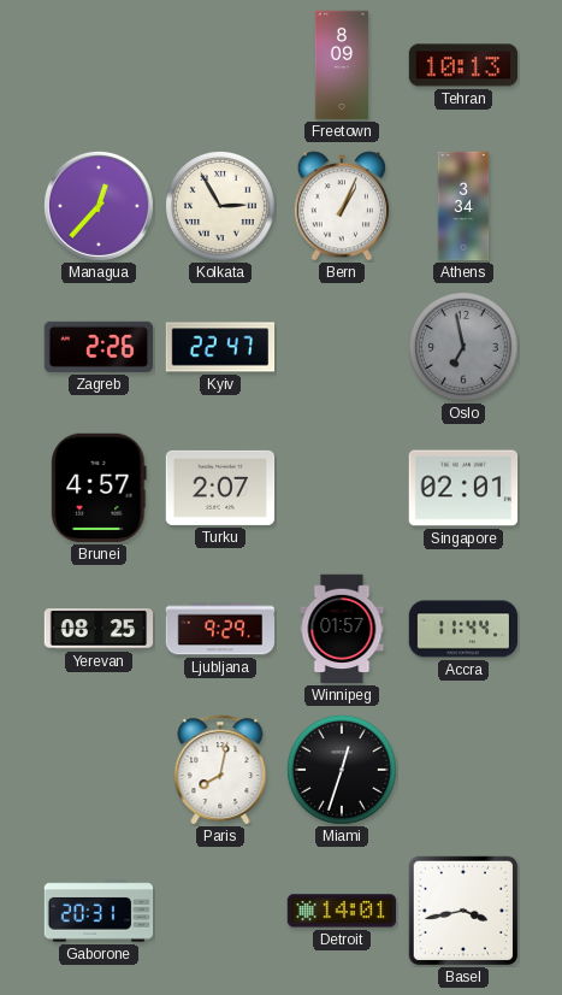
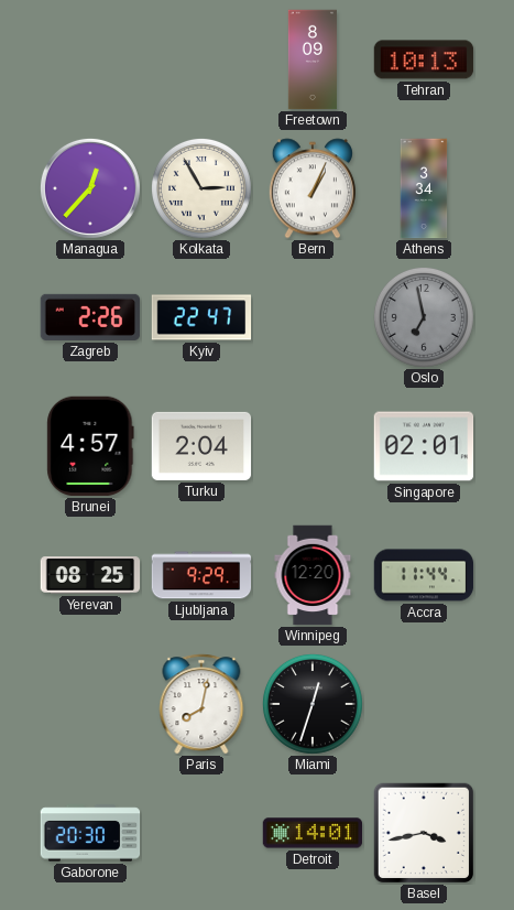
Turku: 2:07 -> 2:04
Winnipeg: 01:57 -> 12:20
Gaborone: 20:31 -> 20:30
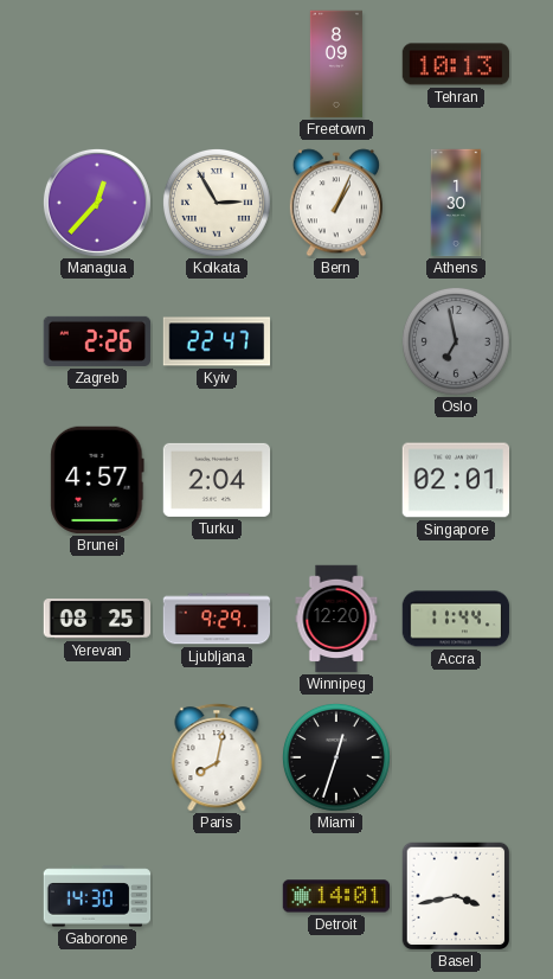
Athens: 3:34 -> 1:30
Gaborone: 20:30 -> 14:30
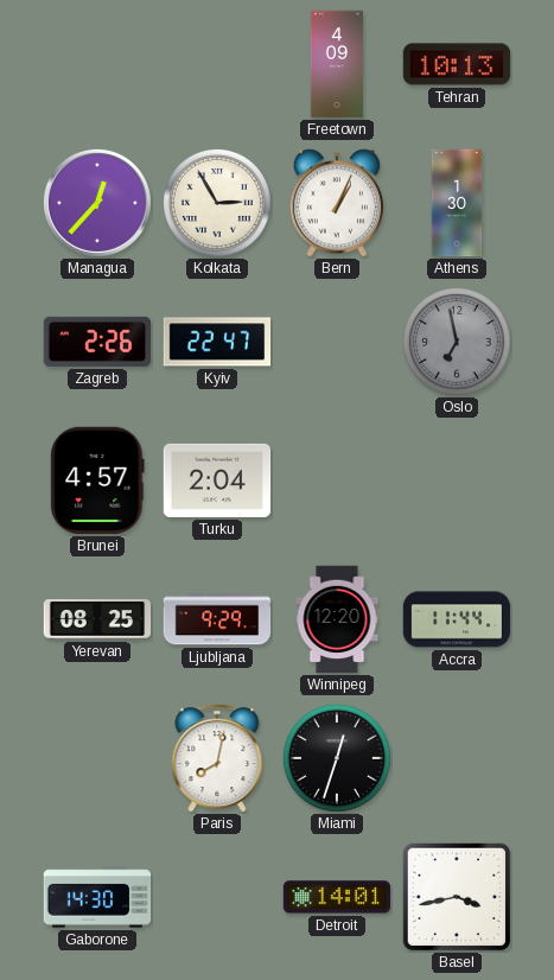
Freetown: 8:09 -> 4:09
Singapore: 02:01 -> none
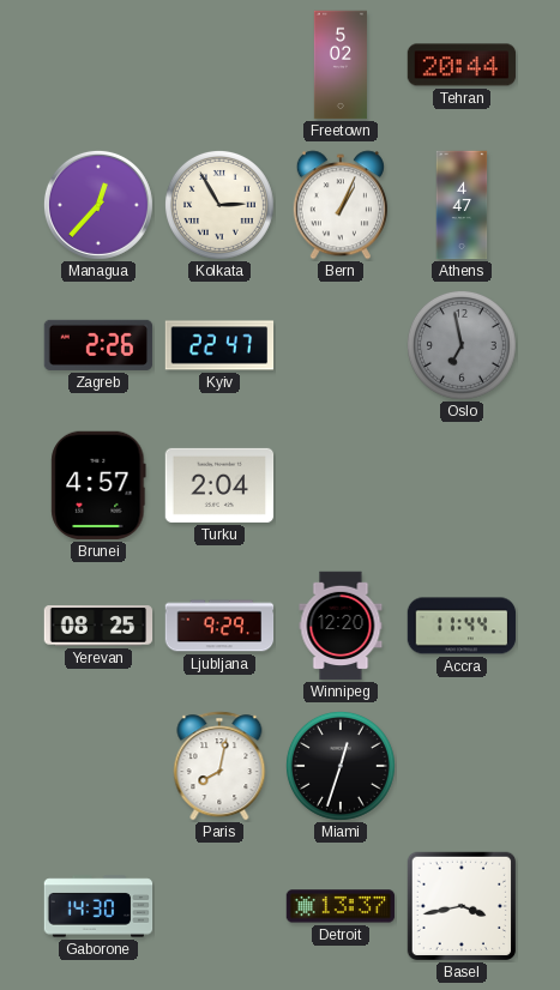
Freetown: 4:09 -> 5:02
Tehran: 10:13 -> 20:44
Athens: 1:30 -> 4:47
Detroit: 14:01 -> 13:37
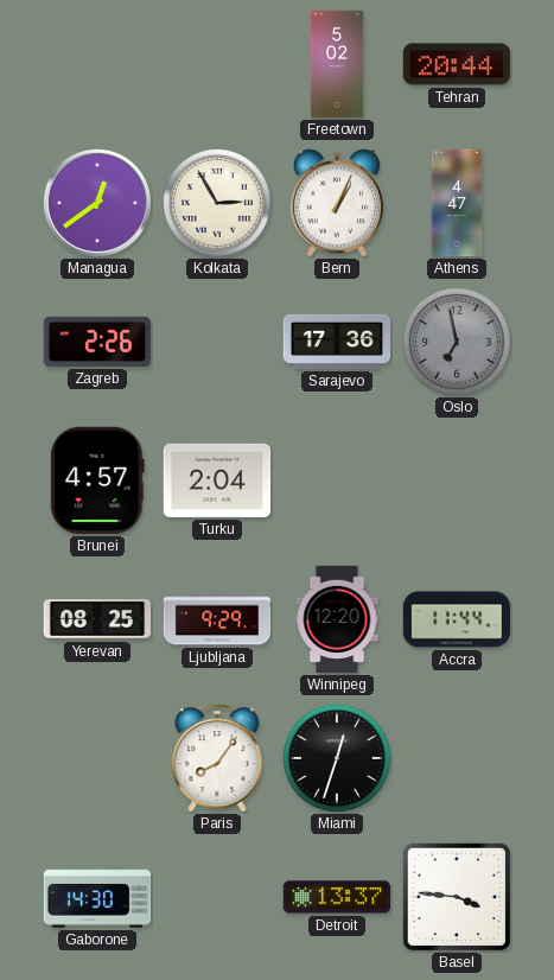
Managua: 12:37 -> 12:39
Kyiv: 22:47 -> none
Sarajevo: none -> 17:36
Paris: 8:02 -> 8:06
Basel: 3:43 -> 3:46
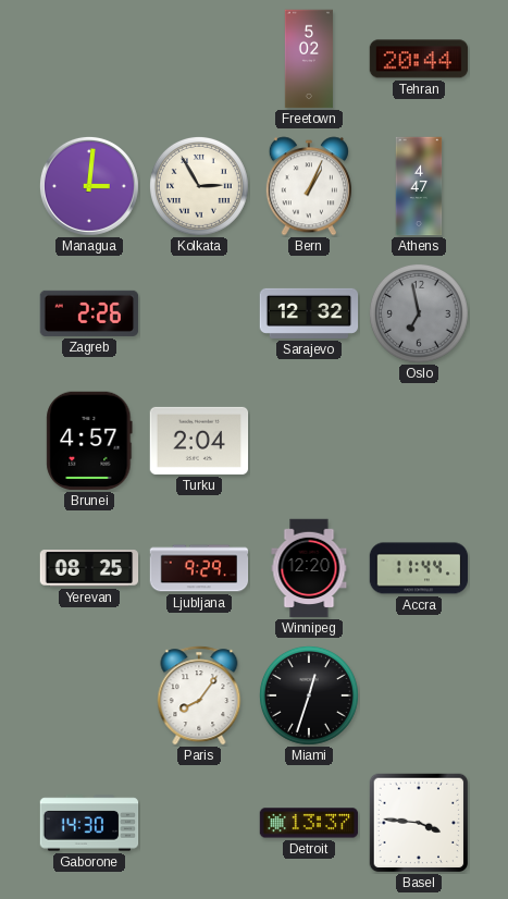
Managua: 12:39 -> 3:01
Sarajevo: 17:36 -> 12:32
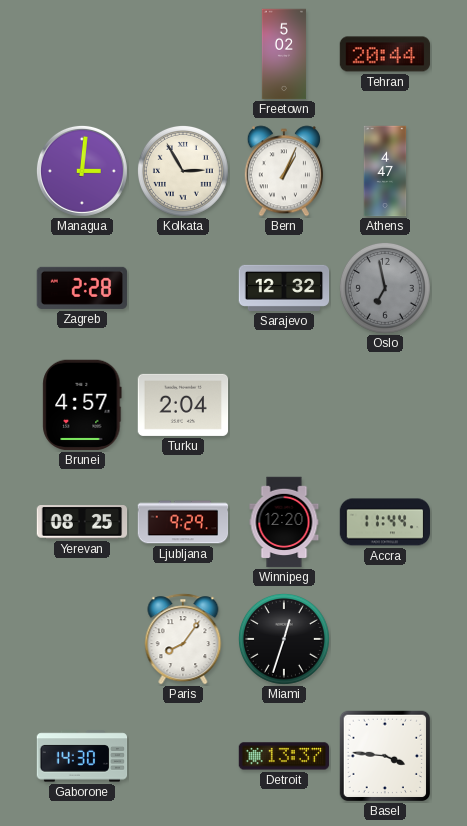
Zagreb: 2:26 -> 2:28
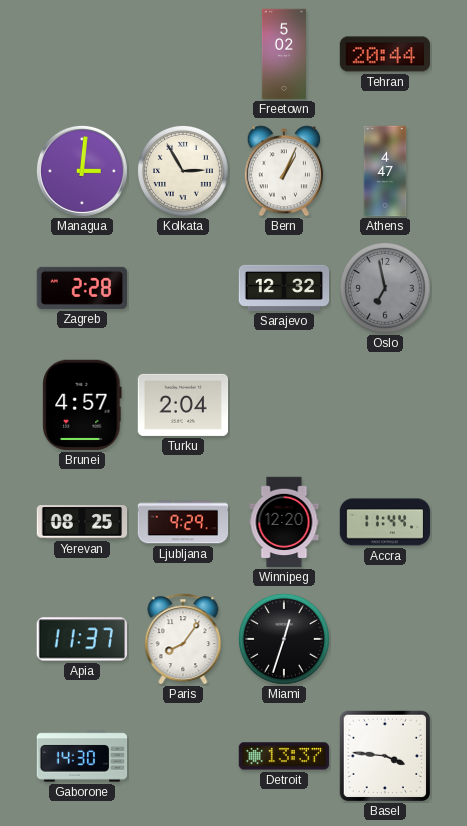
Apia: none -> 11:37
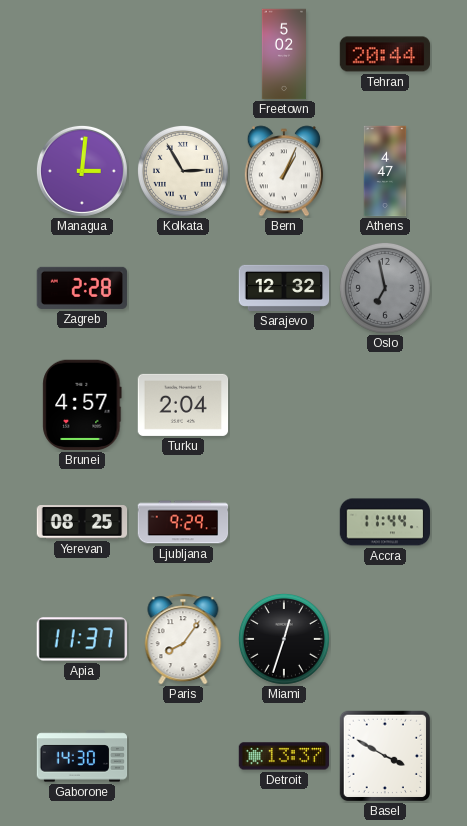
Winnipeg: 12:20 -> none
Basel: 3:46 -> 3:50
